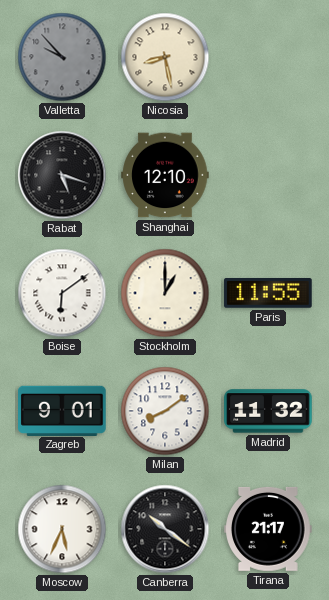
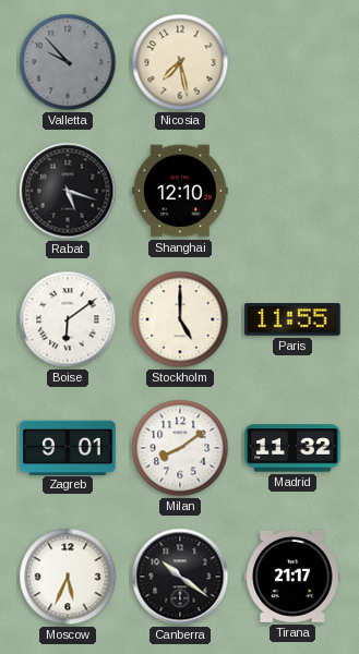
Nicosia: 8:28 -> 7:28
Stockholm: 1:00 -> 5:00
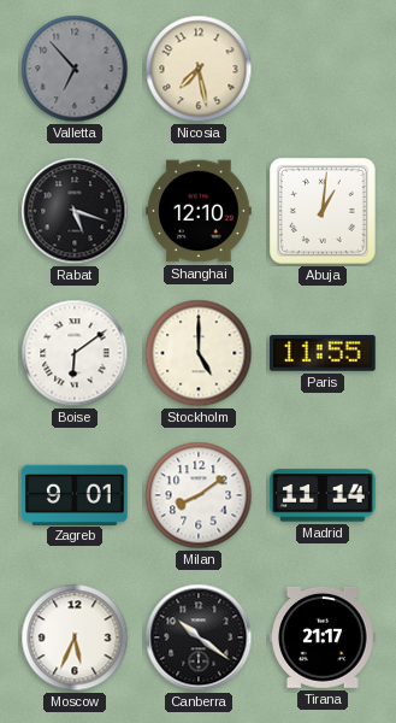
Valletta: 9:53 -> 6:53
Abuja: none -> 1:01
Madrid: 11:32 -> 11:14
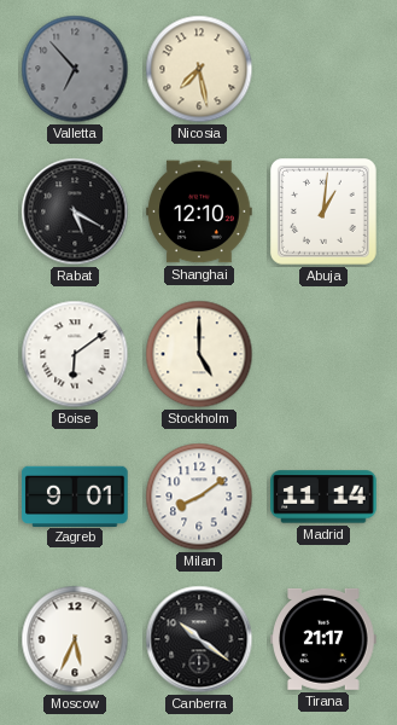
Rabat: 5:18 -> 5:20
Paris: 11:55 -> none
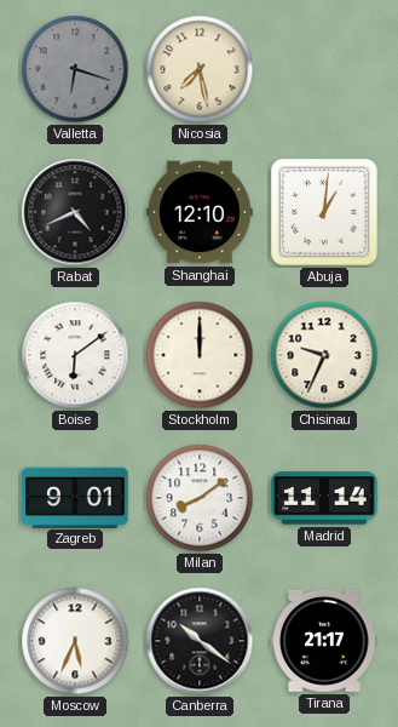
Valletta: 6:53 -> 6:18
Rabat: 5:20 -> 4:41
Stockholm: 5:00 -> 12:00
Chisinau: none -> 9:34
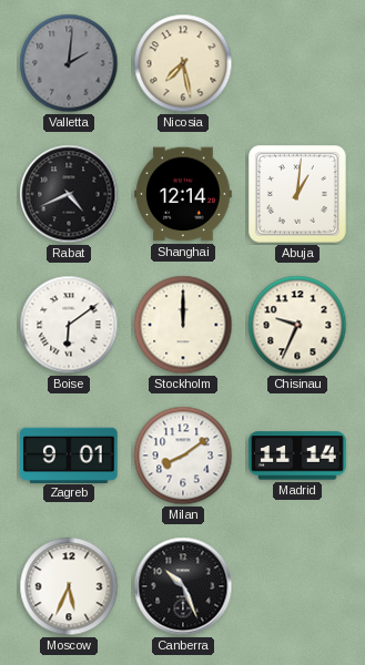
Valletta: 6:18 -> 2:01
Shanghai: 12:10 -> 12:14
Canberra: 10:21 -> 10:26
Tirana: 21:17 -> none
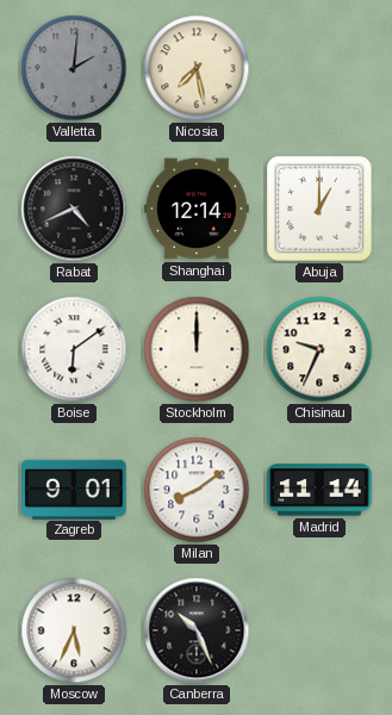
Abuja: 1:01 -> 1:00
